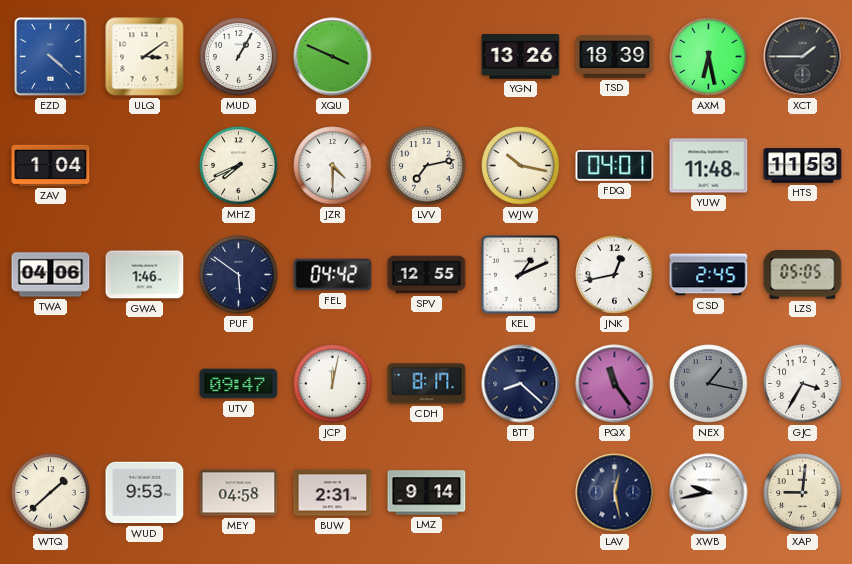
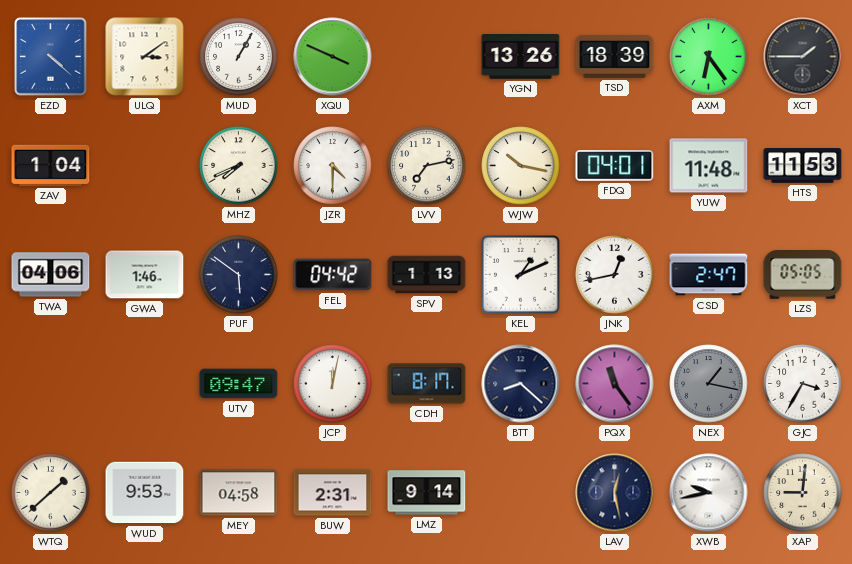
AXM: 6:28 -> 6:24
SPV: 12:55 -> 1:13
CSD: 2:45 -> 2:47
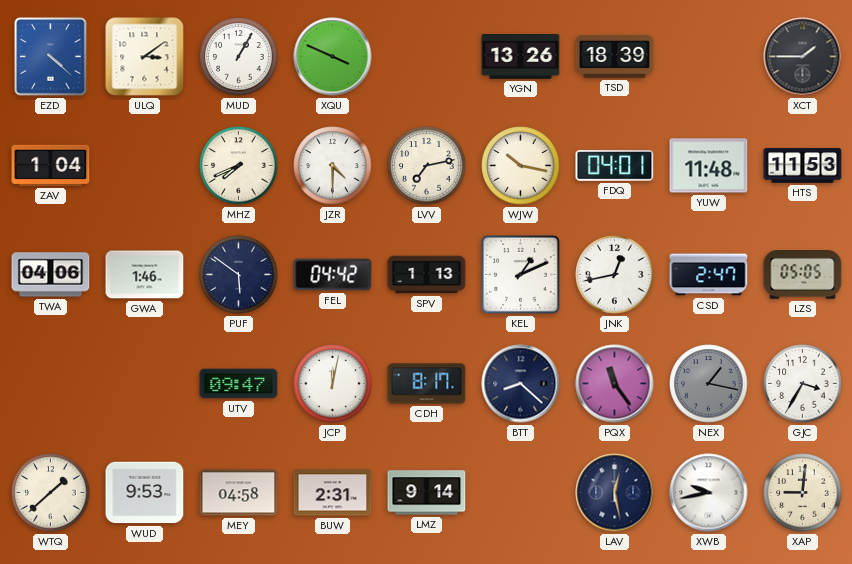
AXM: 6:24 -> none
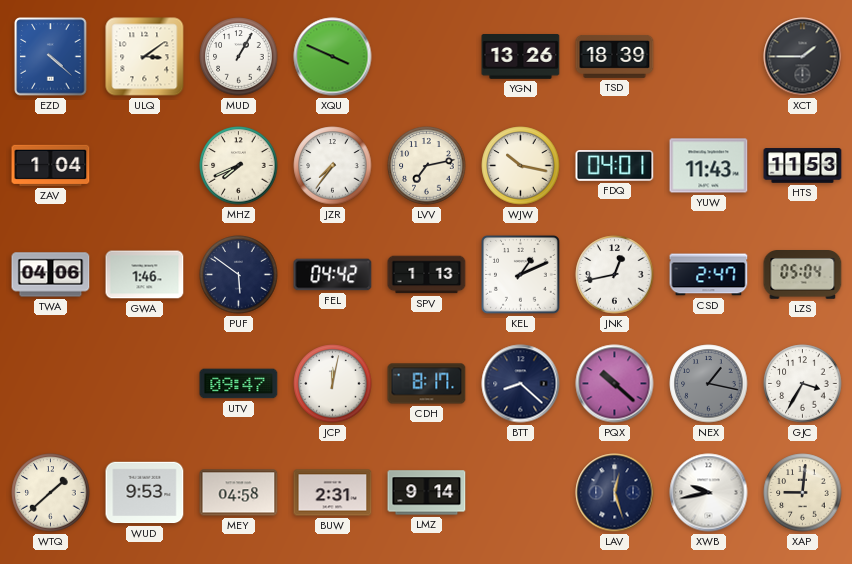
JZR: 4:30 -> 7:36
YUW: 11:48 -> 11:43
LZS: 05:05 -> 05:04
PQX: 11:24 -> 10:22
LAV: 12:28 -> 12:27
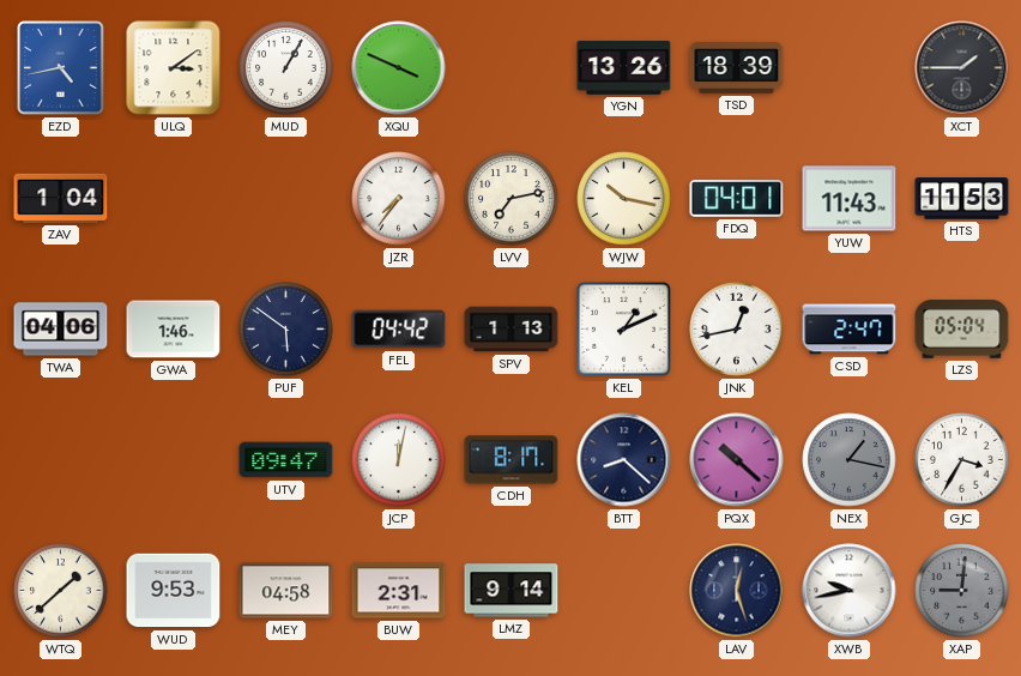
EZD: 4:22 -> 4:43
MHZ: 7:41 -> none
XAP dial: cream -> grey
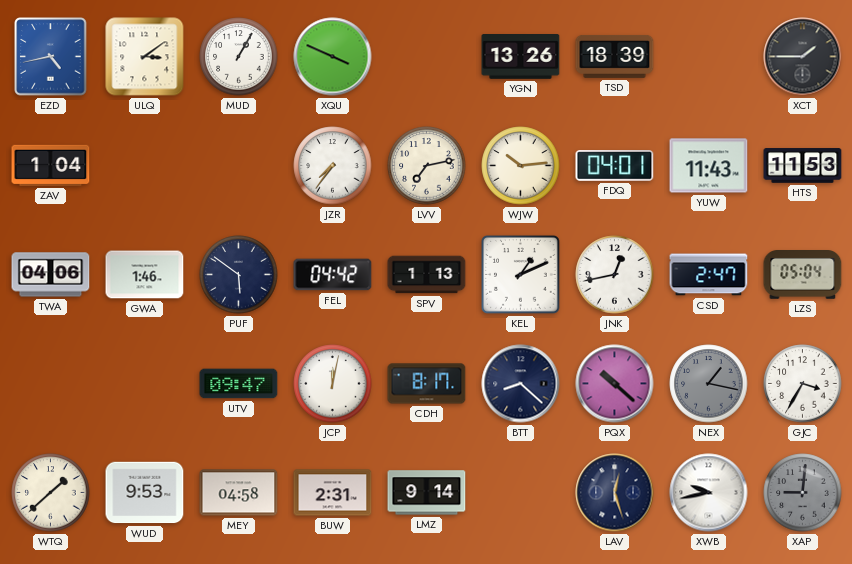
WJW: 10:17 -> 10:14
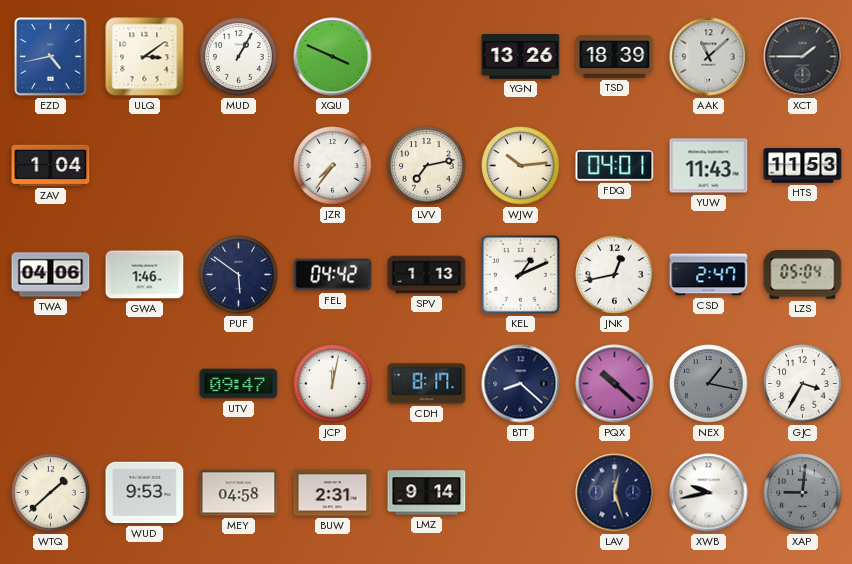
AAK: none -> 11:08
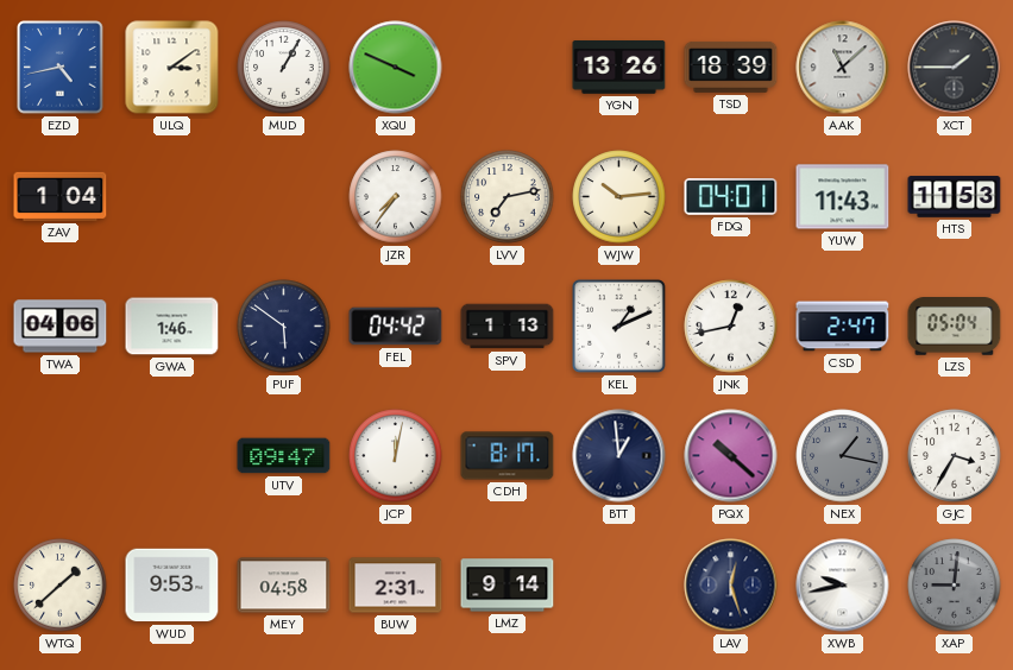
BTT: 8:22 -> 12:59
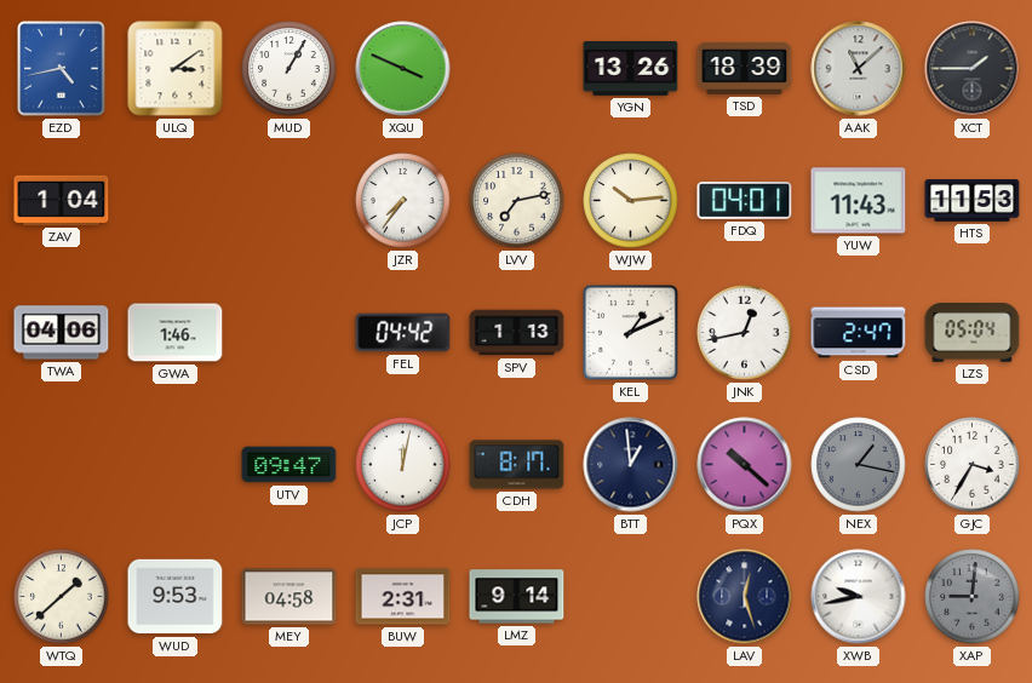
PUF: 5:51 -> none
